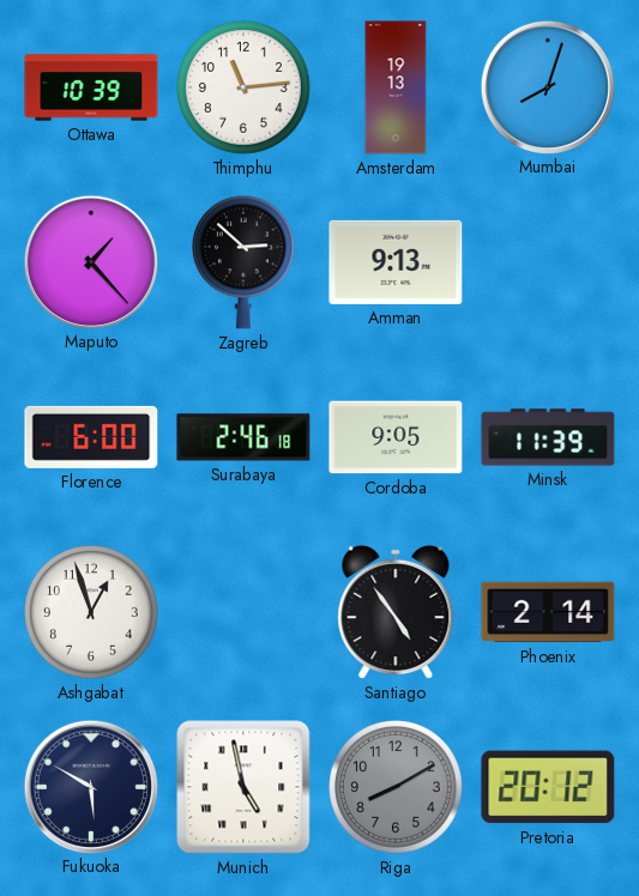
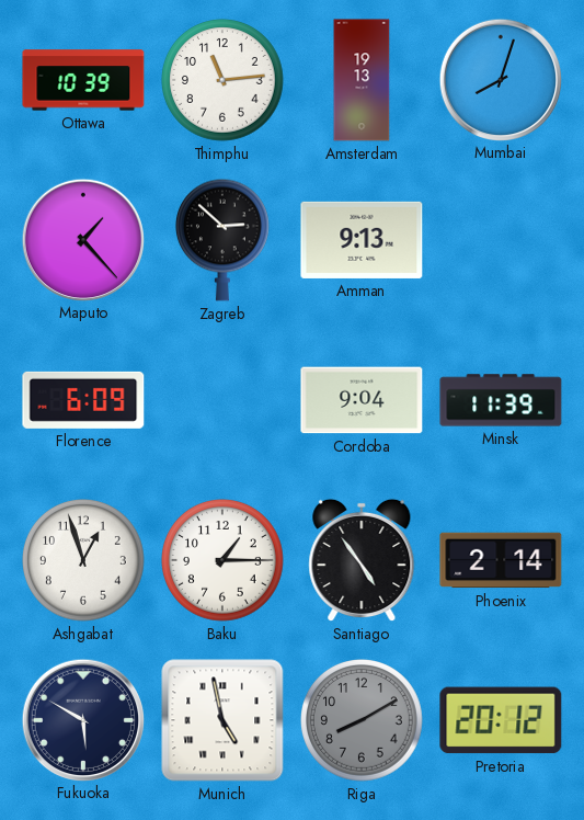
Florence: 6:00 -> 6:09
Surabaya: 2:46 -> none
Cordoba: 9:05 -> 9:04
Baku: none -> 1:15
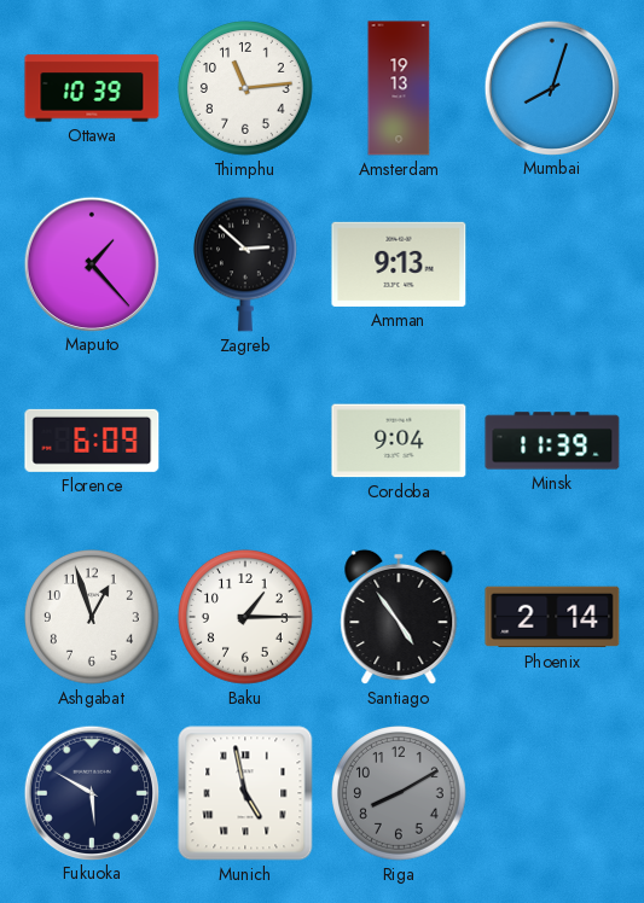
Pretoria: 20:12 -> none
